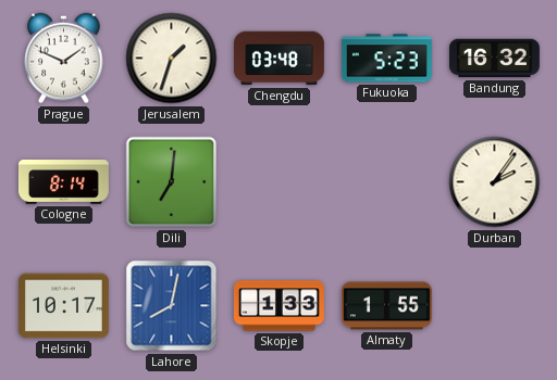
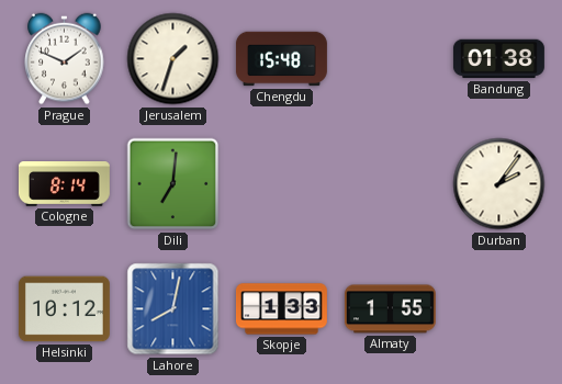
Chengdu: 03:48 -> 15:48
Fukuoka: 5:23 -> none
Bandung: 16:32 -> 01:38
Helsinki: 10:17 -> 10:12
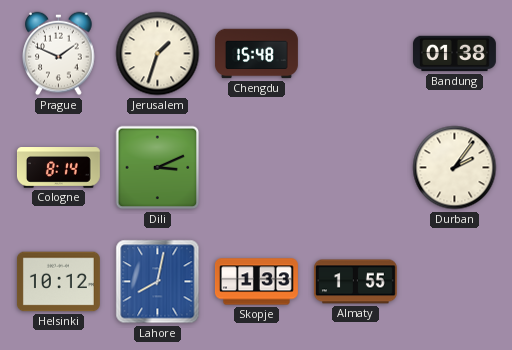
Dili: 7:01 -> 3:11
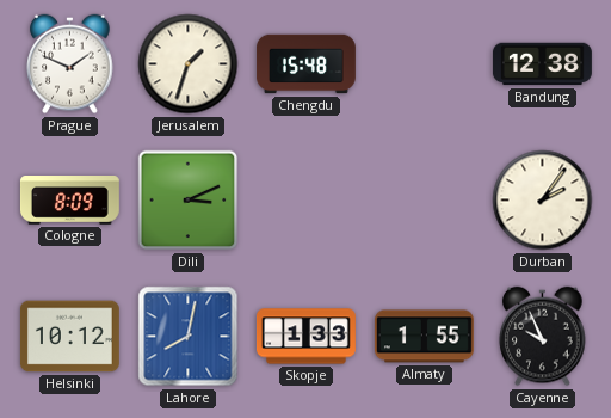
Bandung: 01:38 -> 12:38
Cologne: 8:14 -> 8:09
Cayenne: none -> 9:56
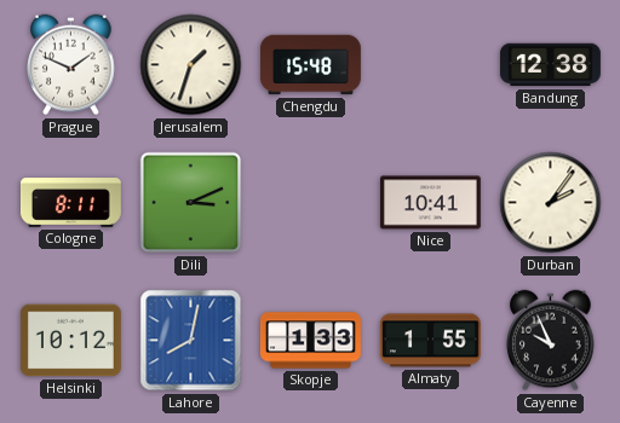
Cologne: 8:09 -> 8:11
Nice: none -> 10:41
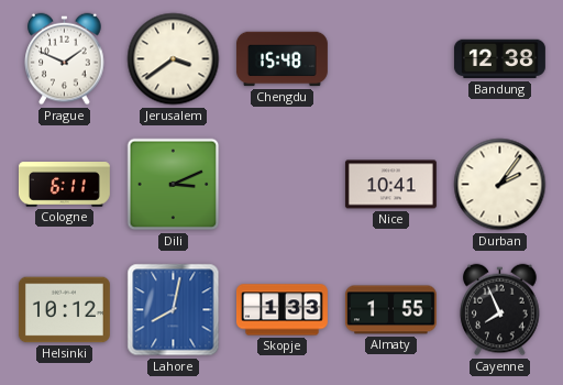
Jerusalem: 1:33 -> 3:39
Cologne: 8:11 -> 6:11
Cayenne: 9:56 -> 7:56
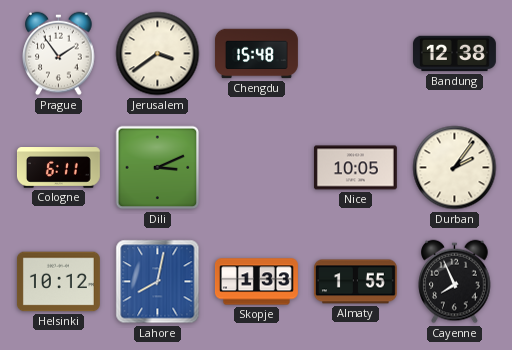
Prague: 1:49 -> 1:54
Nice: 10:41 -> 10:05
